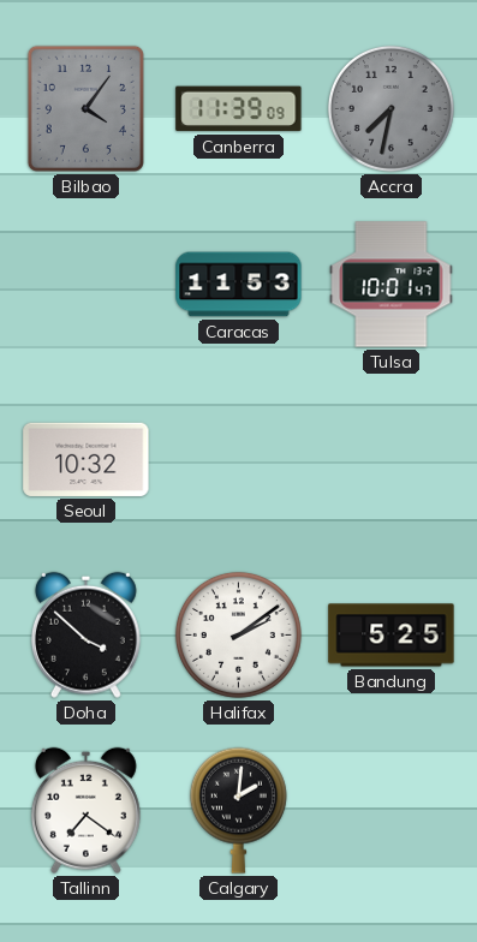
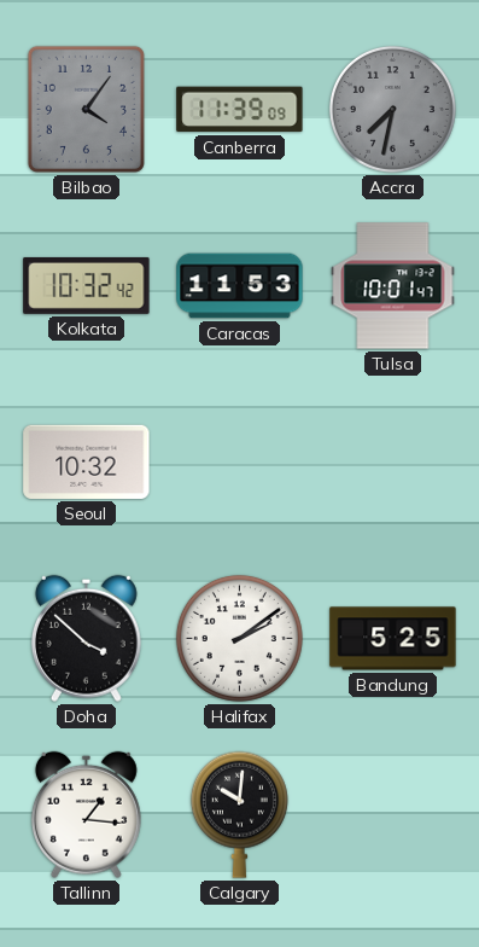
Kolkata: none -> 10:32
Tallinn: 7:21 -> 1:16
Calgary: 2:01 -> 10:01
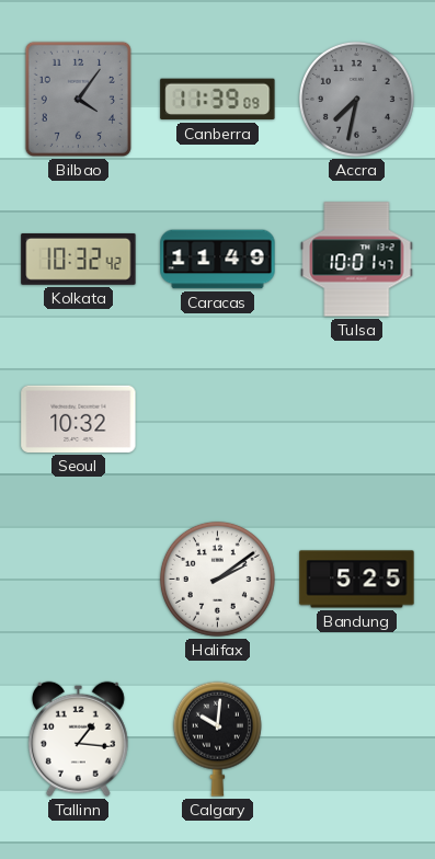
Caracas: 11:53 -> 11:49
Doha: 3:52 -> none
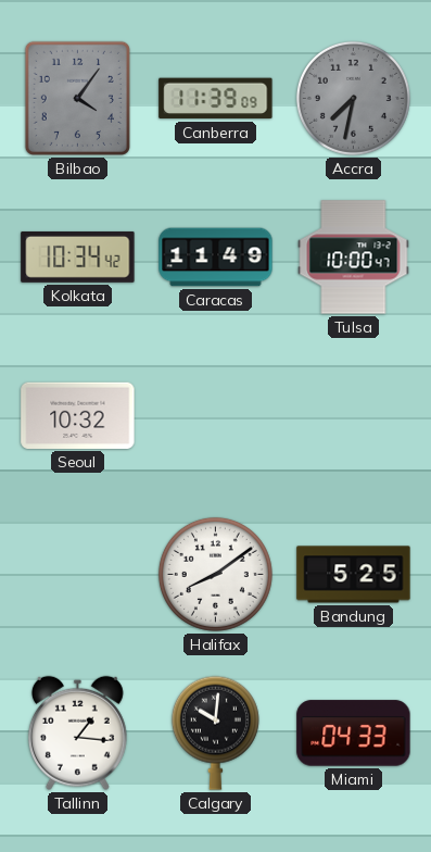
Kolkata: 10:32 -> 10:34
Tulsa: 10:01 -> 10:00
Halifax: 2:09 -> 8:09
Miami: none -> 04:33
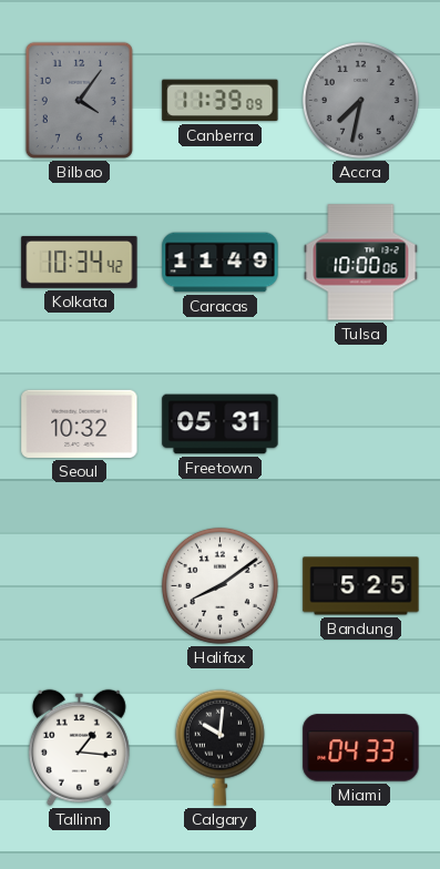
Tulsa: 10:00:47 -> 10:00:06
Freetown: none -> 05:31
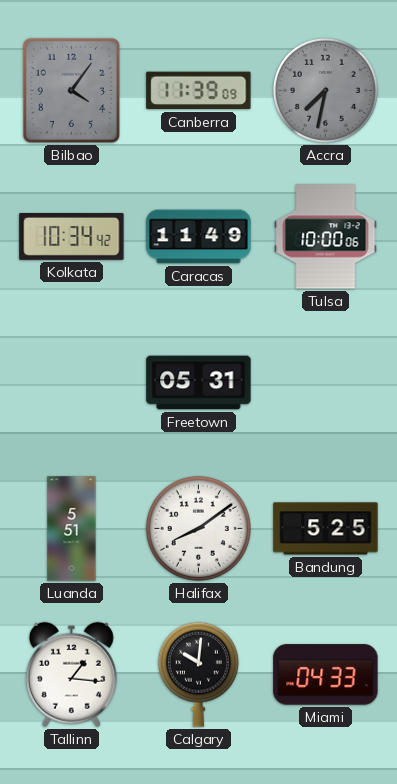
Seoul: 10:32 -> none
Luanda: none -> 5:51
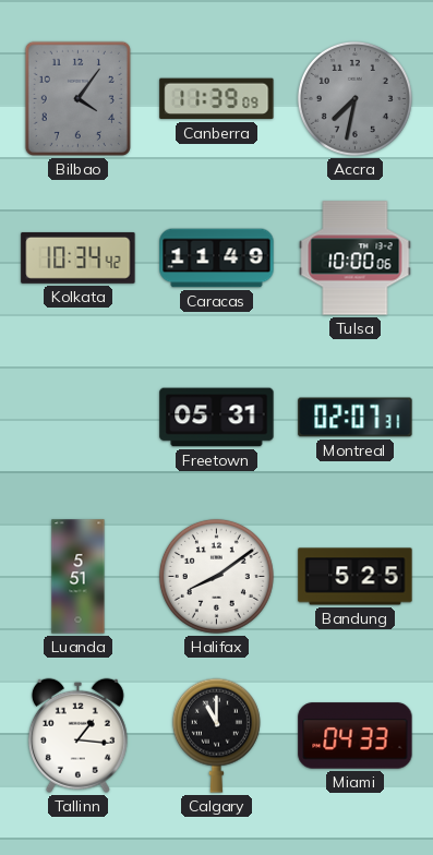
Montreal: none -> 02:07
Calgary: 10:01 -> 11:00
